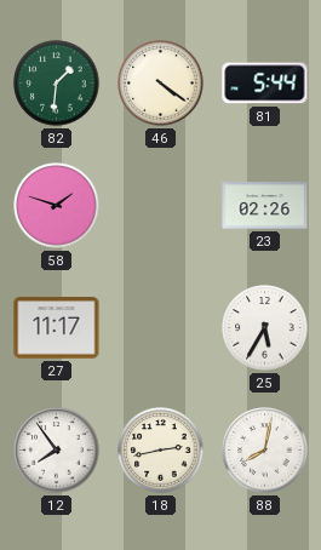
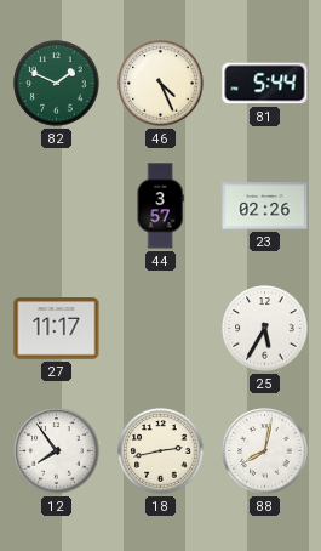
82: 1:31 -> 1:49
46: 4:21 -> 4:26
58: 1:48 -> none
44: none -> 3:57
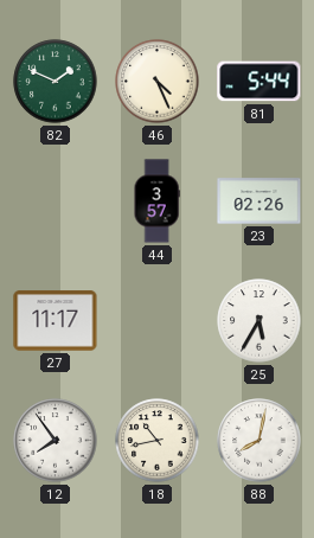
18: 2:43 -> 10:43
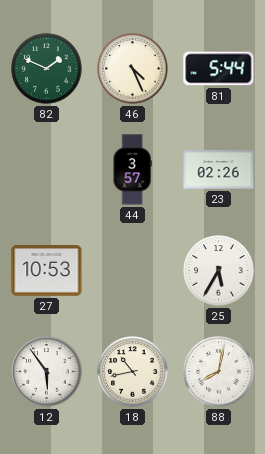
27: 11:17 -> 10:53
12: 7:54 -> 5:54
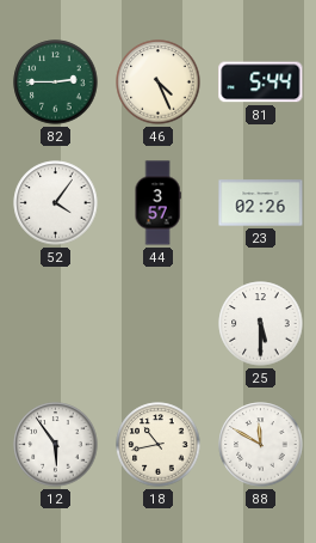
82: 1:49 -> 2:45
52: none -> 4:06
27: 10:53 -> none
25: 5:35 -> 5:30
88: 8:02 -> 11:50
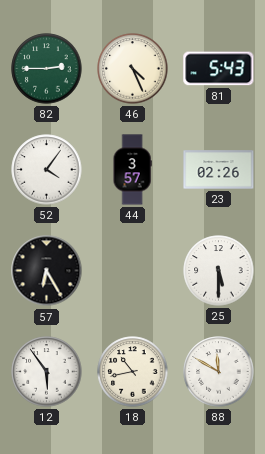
81: 5:44 -> 5:43
57: none -> 6:25
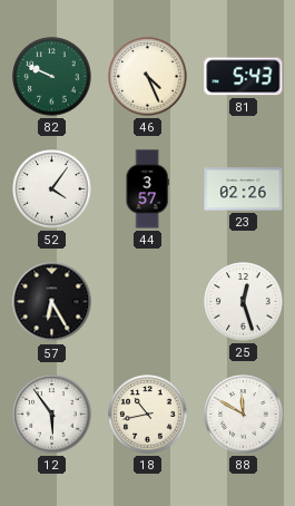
82: 2:45 -> 9:49
25: 5:30 -> 12:27
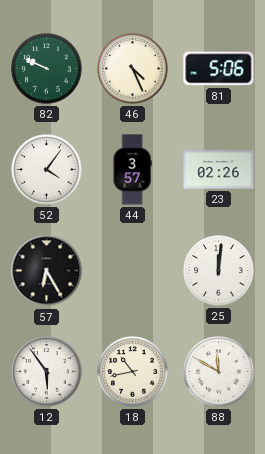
81: 5:43 -> 5:06
25: 12:27 -> 12:01
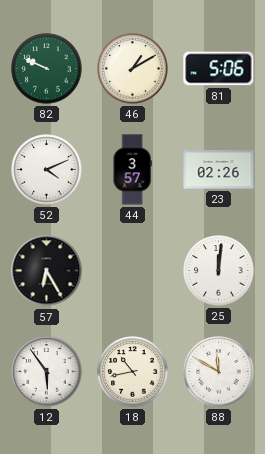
46: 4:26 -> 1:10
52: 4:06 -> 4:11
